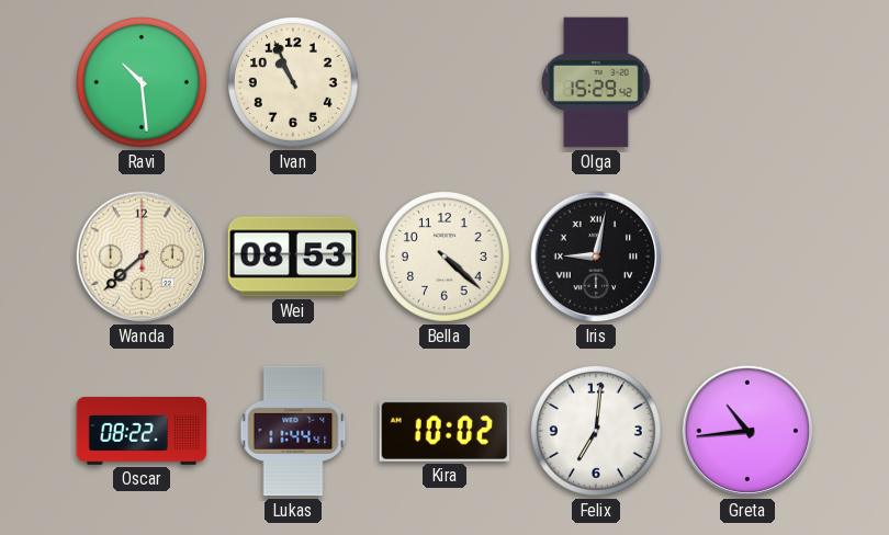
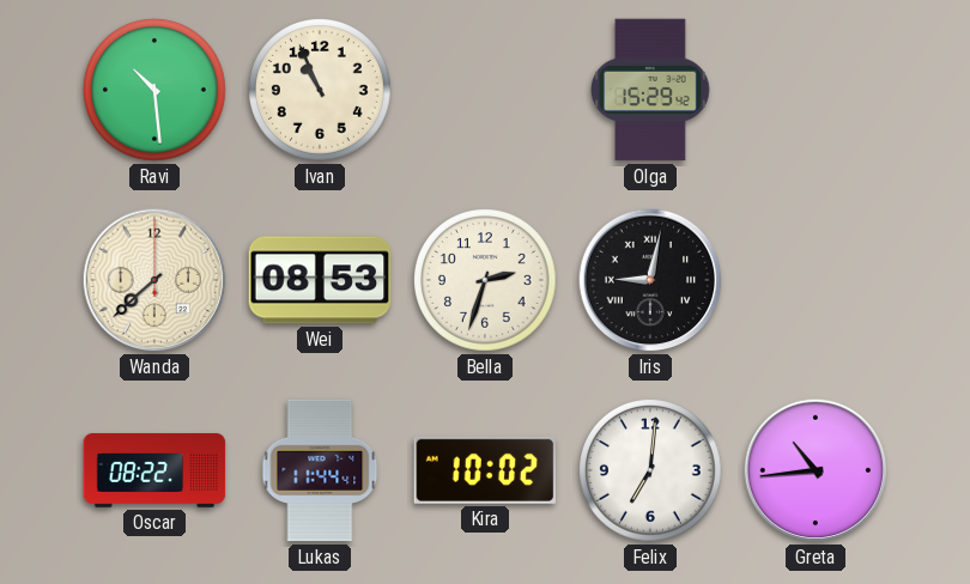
Bella: 4:22 -> 2:33
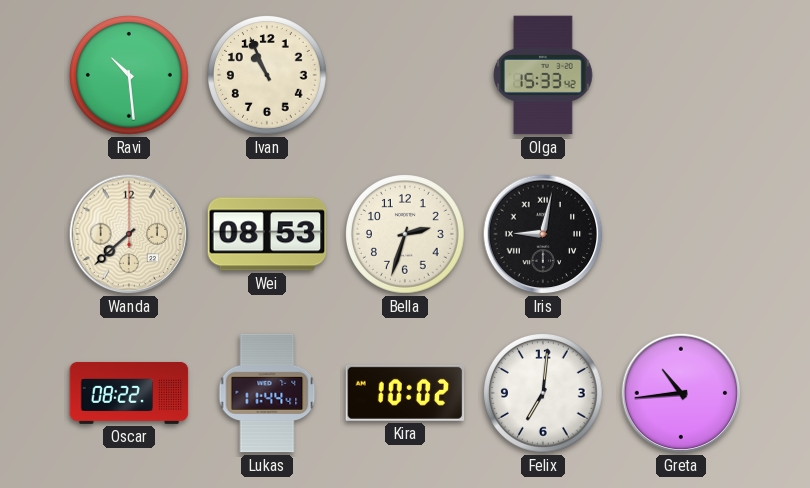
Olga: 15:29 -> 15:33
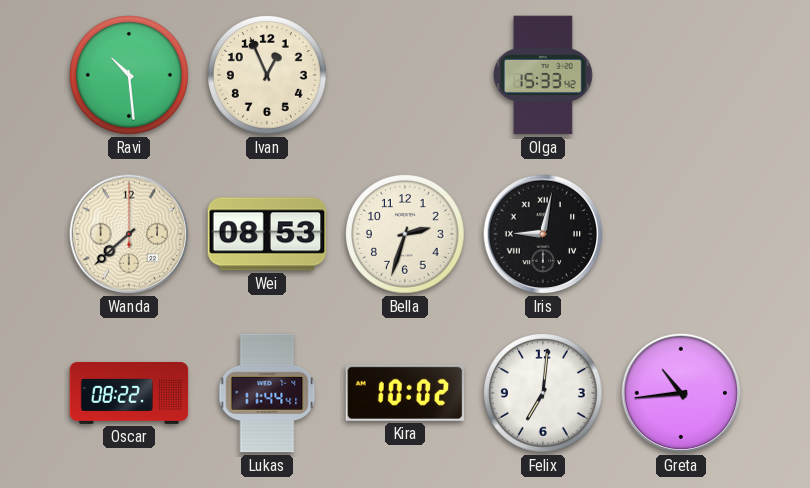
Ivan: 10:56 -> 12:56
